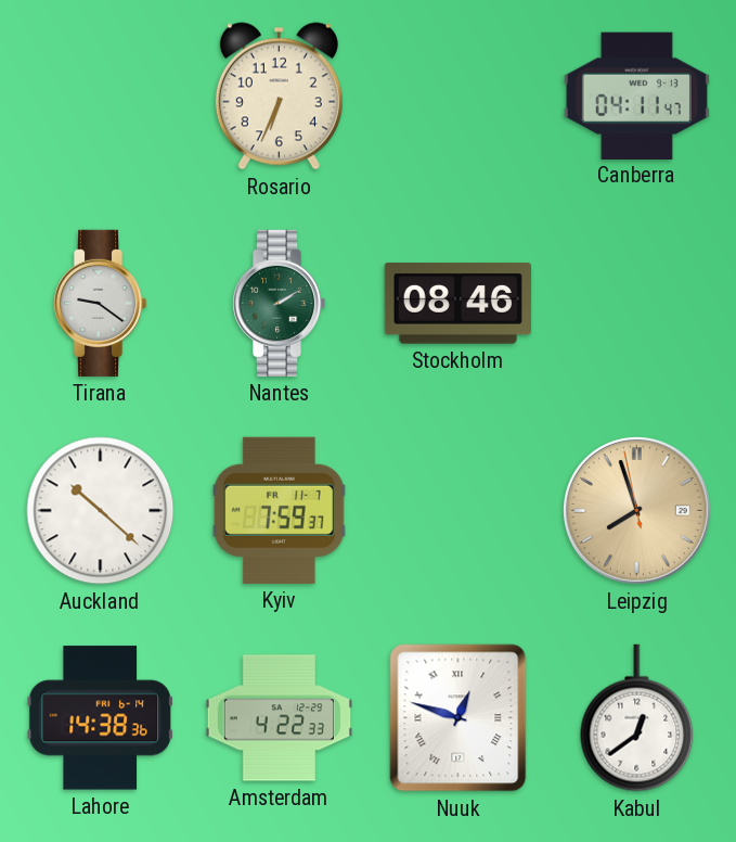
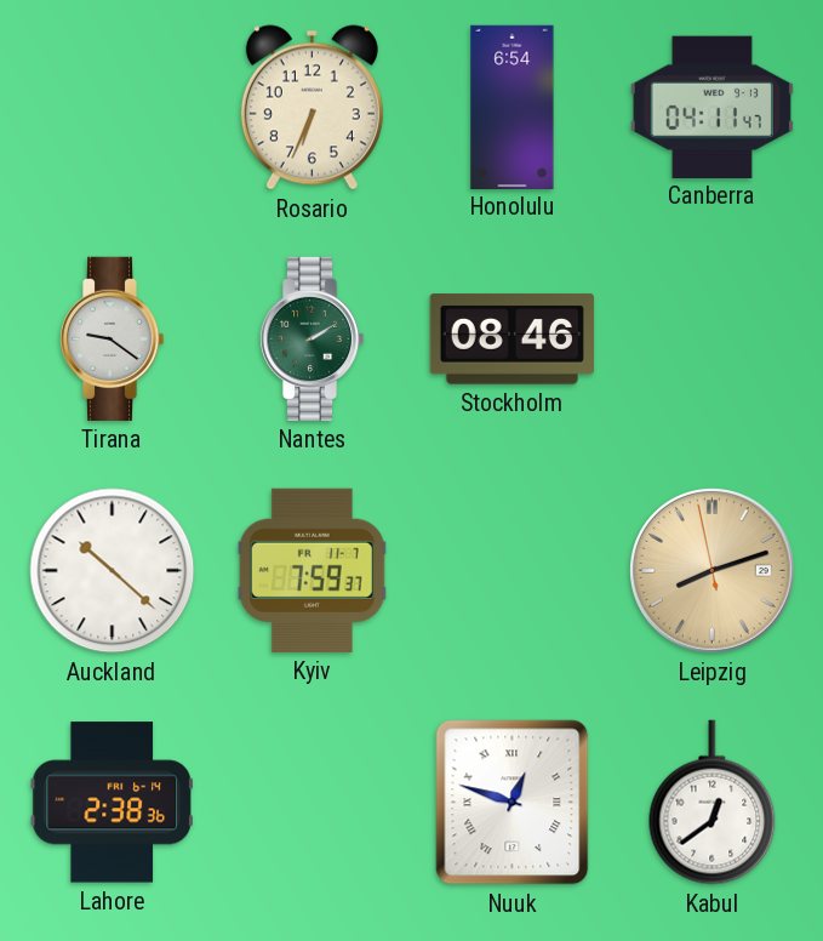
Honolulu: none -> 6:54
Leipzig: 7:56 -> 8:11
Lahore: 14:38 -> 2:38
Amsterdam: 4:22 -> none
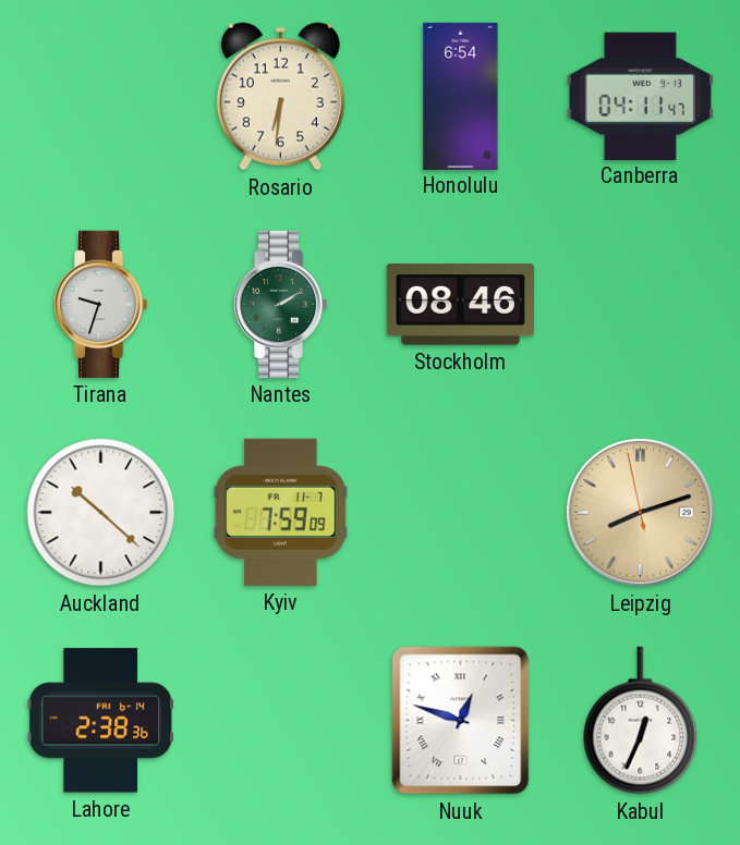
Rosario: 6:34 -> 6:31
Tirana: 9:21 -> 9:33
Kyiv: 7:59:37 -> 7:59:09
Kabul: 12:39 -> 12:34
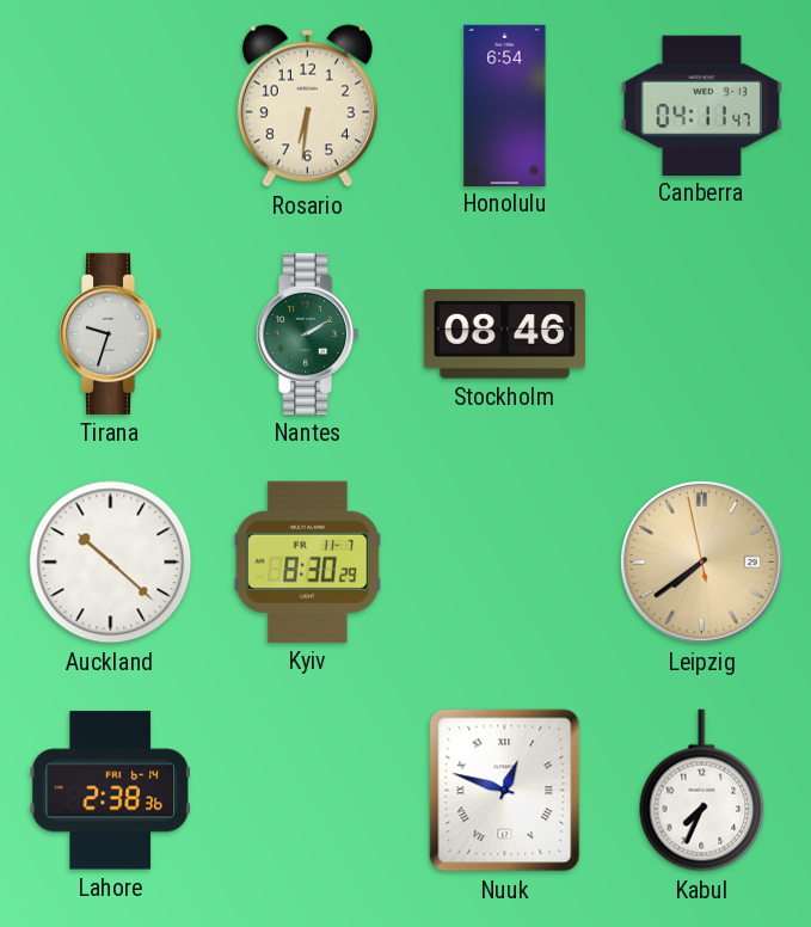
Kyiv: 7:59 -> 8:30
Leipzig: 8:11 -> 7:38
Kabul: 12:34 -> 7:34
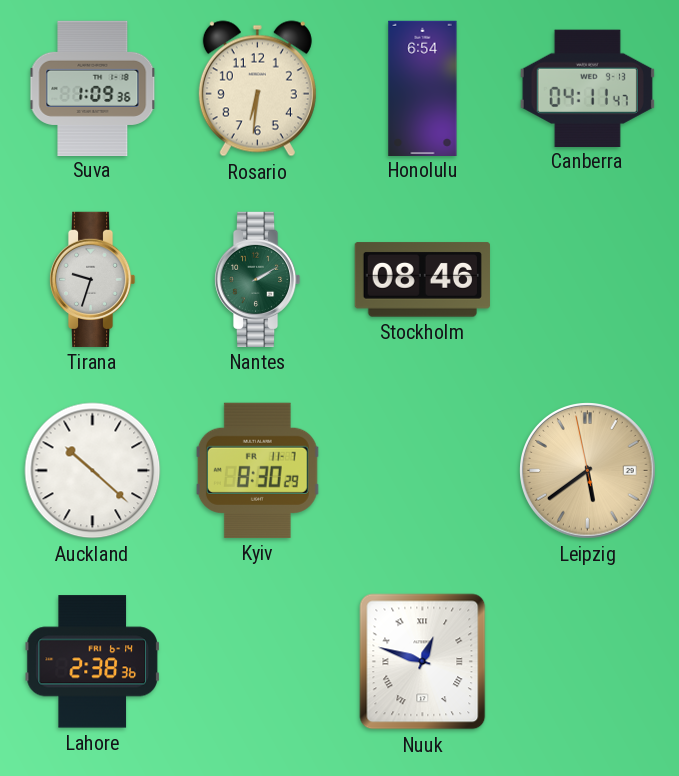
Suva: none -> 1:09
Leipzig: 7:38 -> 5:38
Kabul: 7:34 -> none
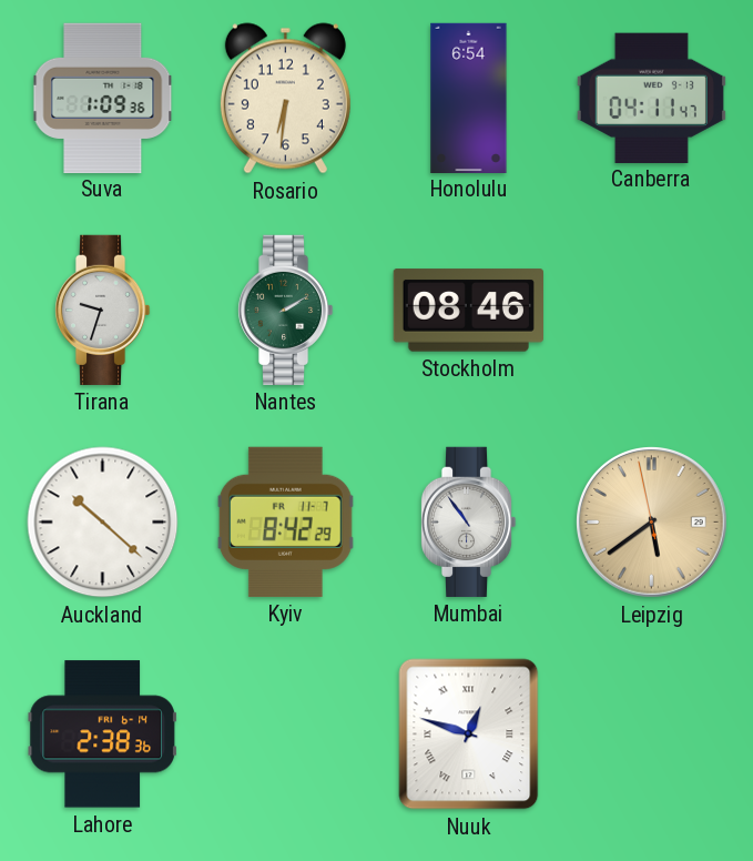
Kyiv: 8:30 -> 8:42
Mumbai: none -> 10:54
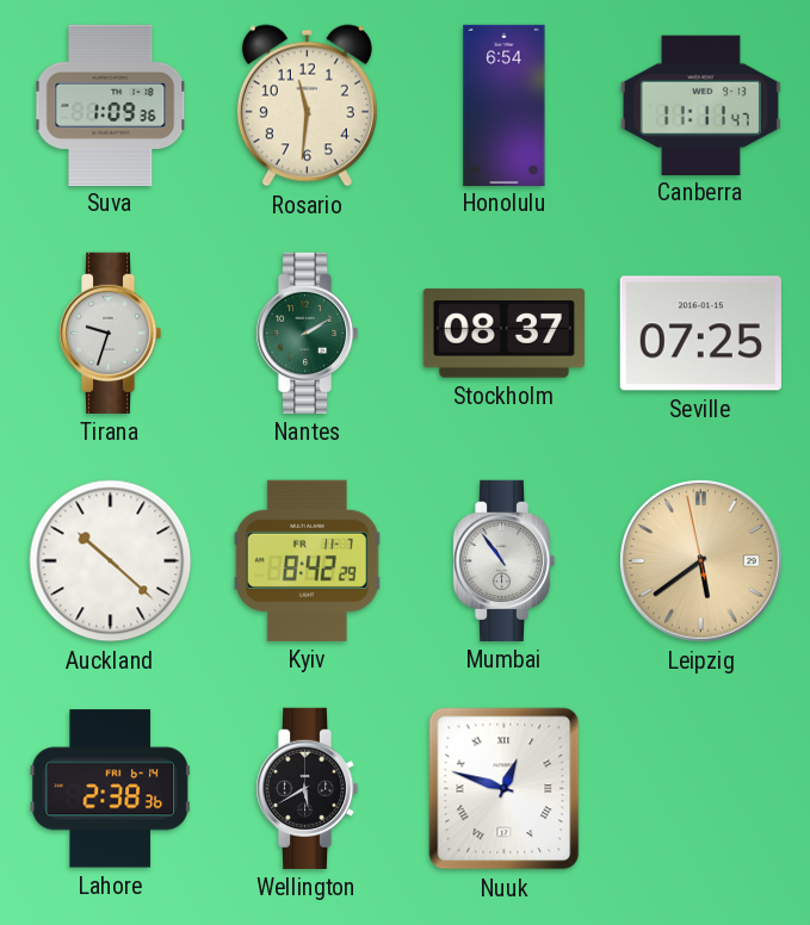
Rosario: 6:31 -> 11:31
Canberra: 04:11 -> 11:11
Stockholm: 08:46 -> 08:37
Seville: none -> 07:25
Wellington: none -> 5:40
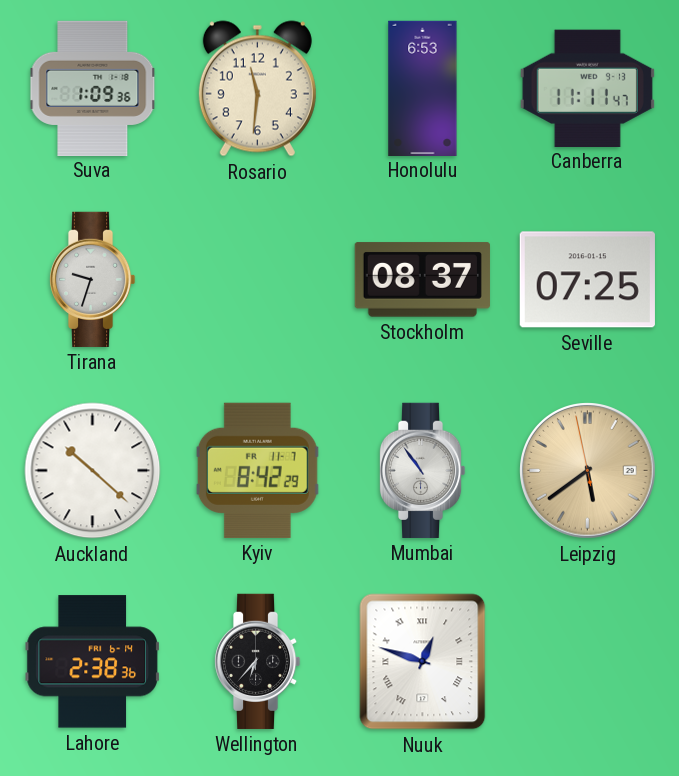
Honolulu: 6:54 -> 6:53
Nantes: 2:10 -> none
Wellington: 5:40 -> 6:37
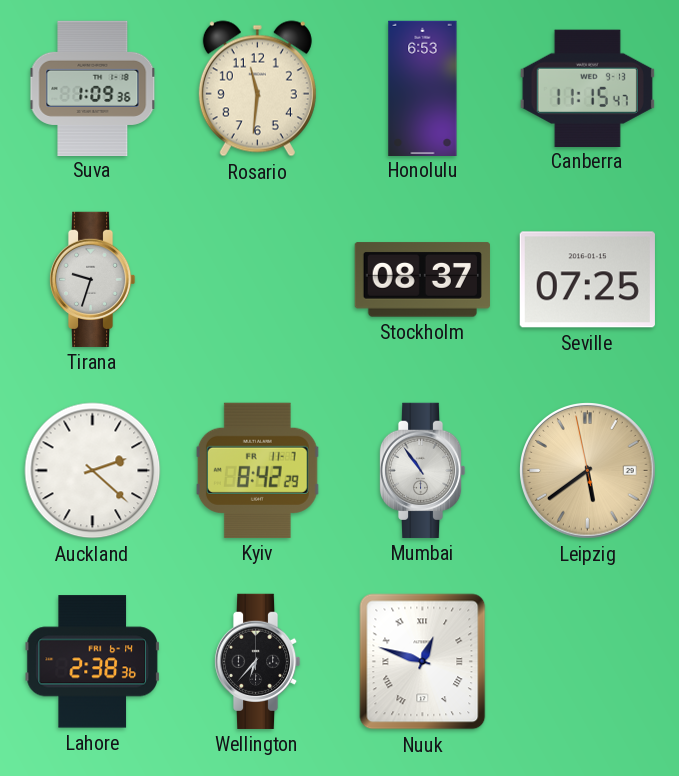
Canberra: 11:11 -> 11:15
Auckland: 10:22 -> 2:22
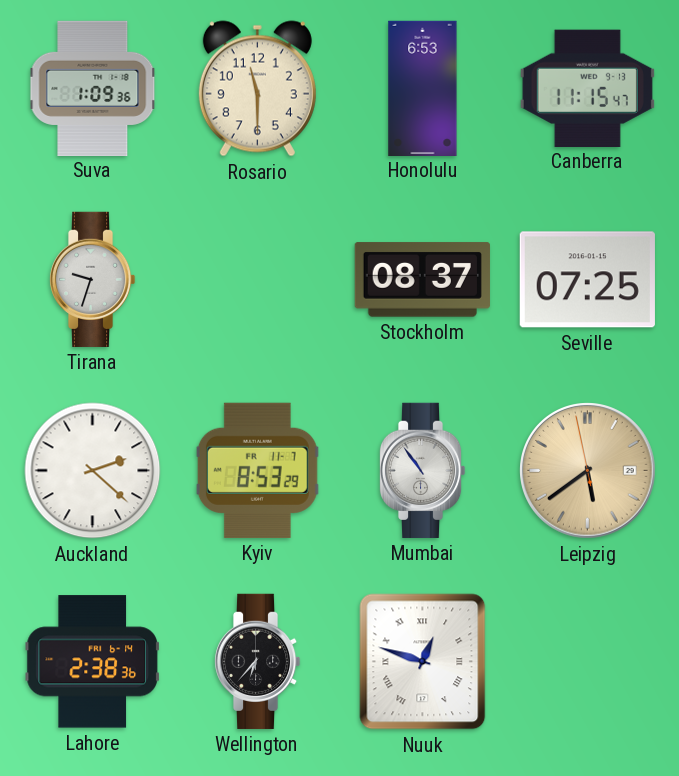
Rosario: 11:31 -> 11:30
Kyiv: 8:42 -> 8:53
